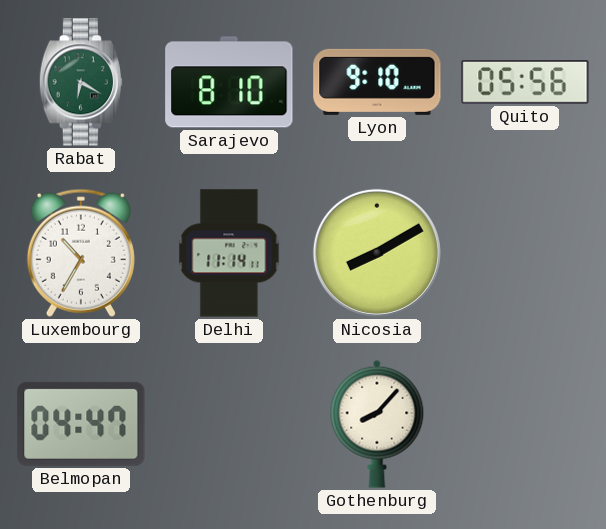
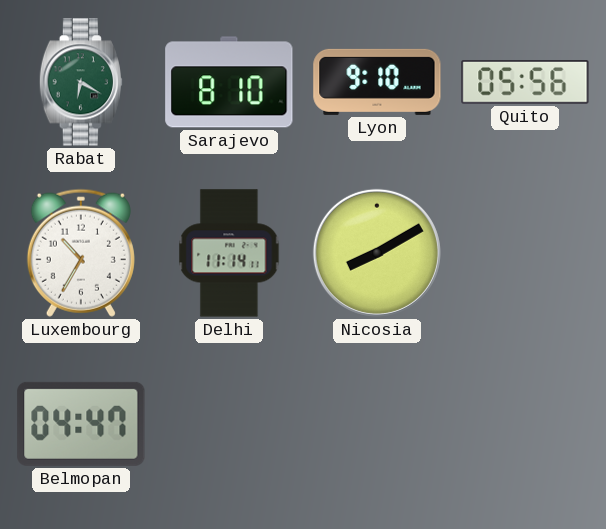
Gothenburg: 8:07 -> none
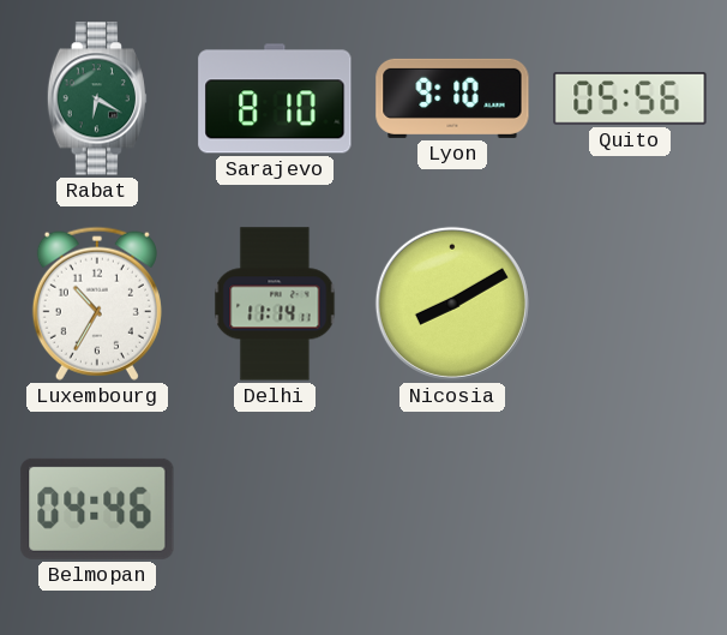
Belmopan: 04:47 -> 04:46
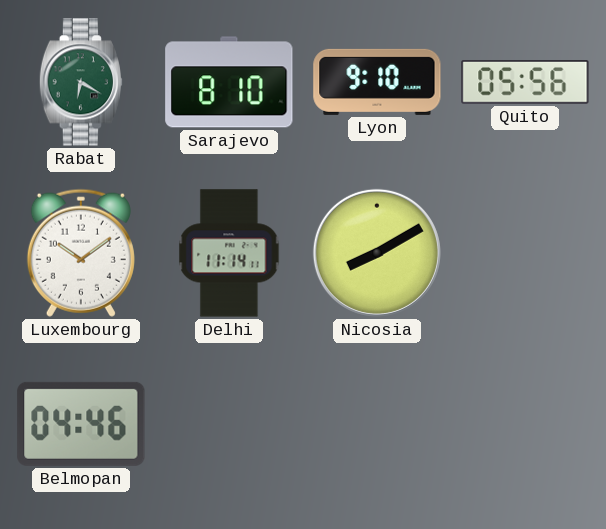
Luxembourg: 10:35 -> 10:09
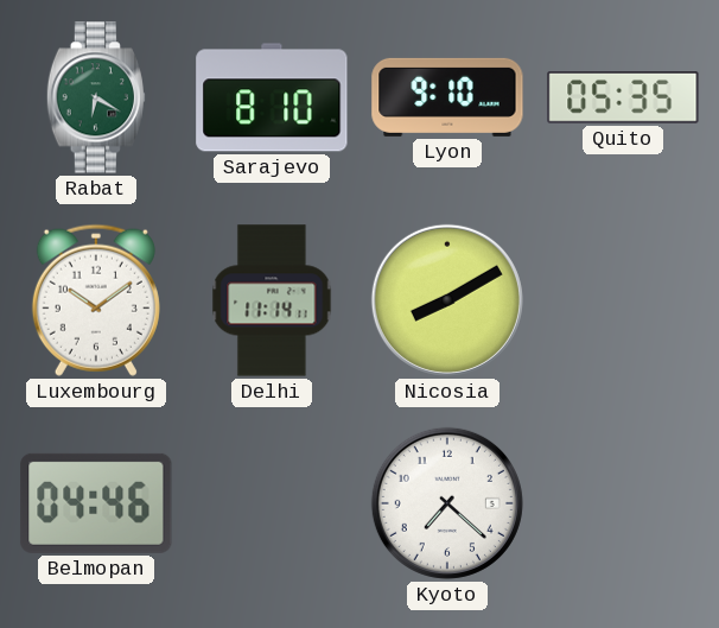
Quito: 05:56 -> 05:35
Kyoto: none -> 7:22
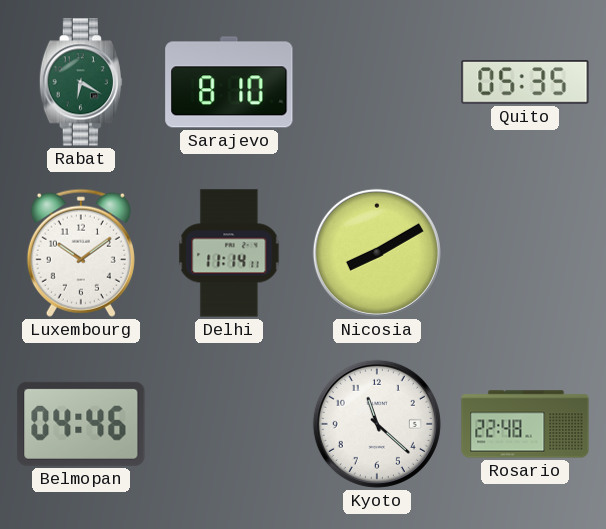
Lyon: 9:10 -> none
Kyoto: 7:22 -> 11:22
Rosario: none -> 22:48
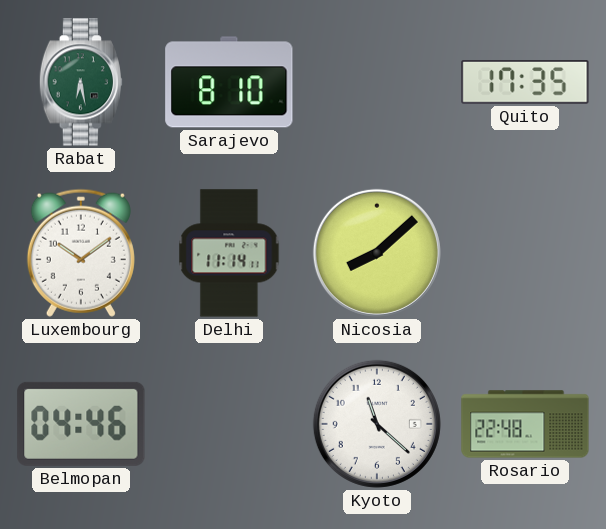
Rabat: 6:20 -> 6:28
Quito: 05:35 -> 17:35
Nicosia: 8:10 -> 8:08
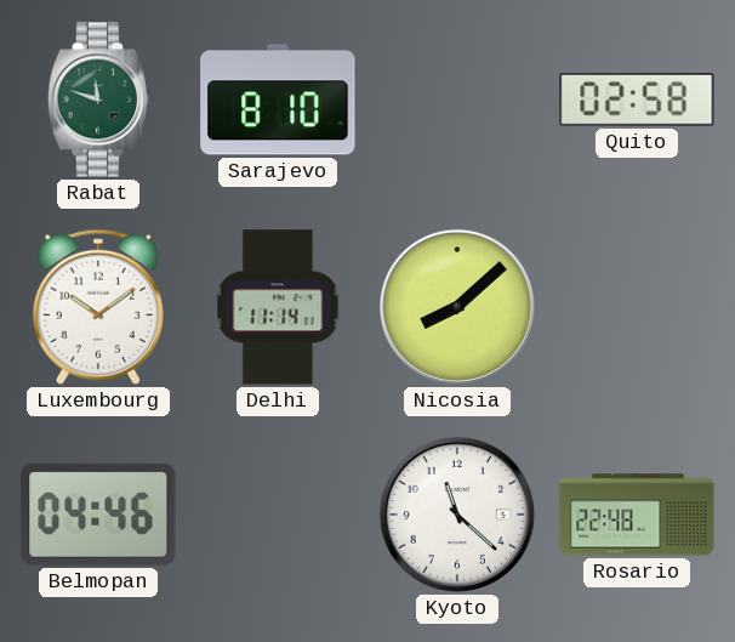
Rabat: 6:28 -> 11:48
Quito: 17:35 -> 02:58
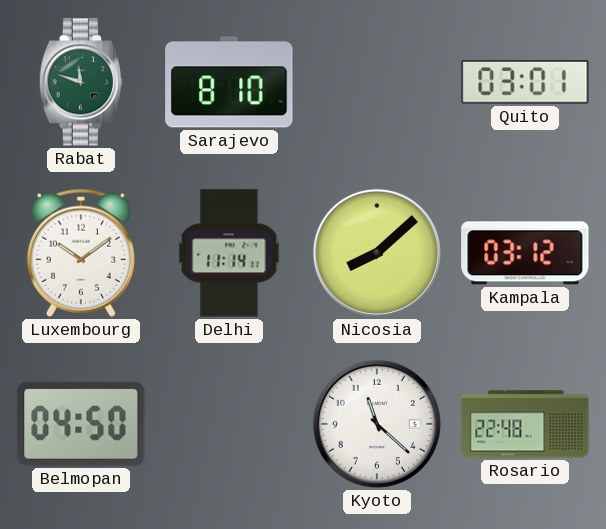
Quito: 02:58 -> 03:01
Kampala: none -> 03:12
Belmopan: 04:46 -> 04:50
